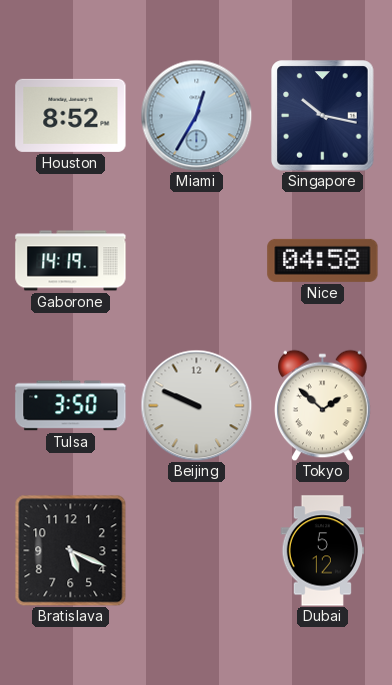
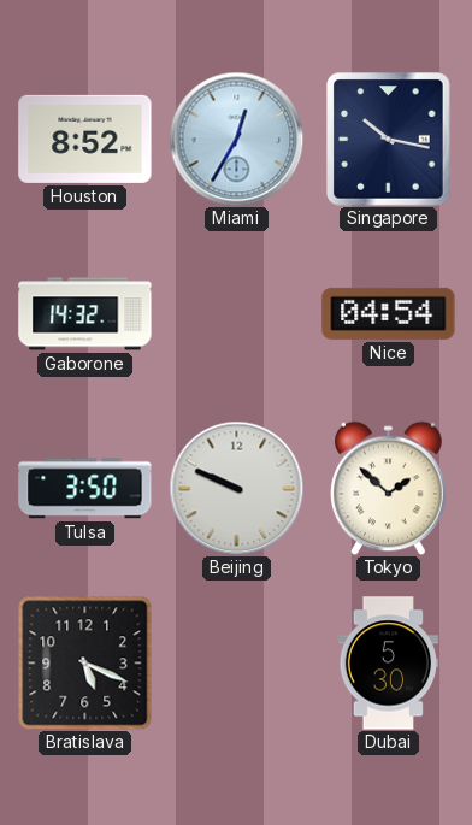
Gaborone: 14:19 -> 14:32
Nice: 04:58 -> 04:54
Dubai: 5:12 -> 5:30
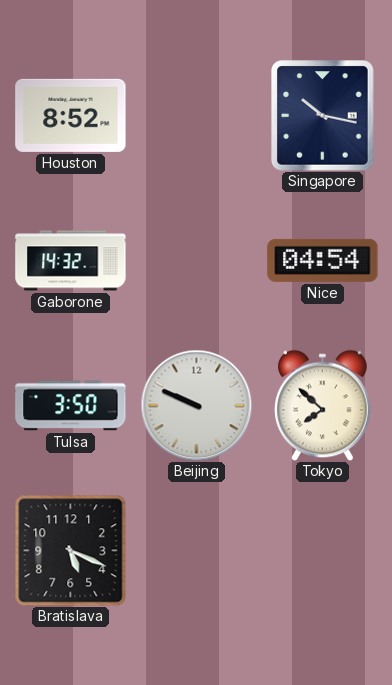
Miami: 12:35 -> none
Tokyo: 1:52 -> 7:52
Dubai: 5:30 -> none
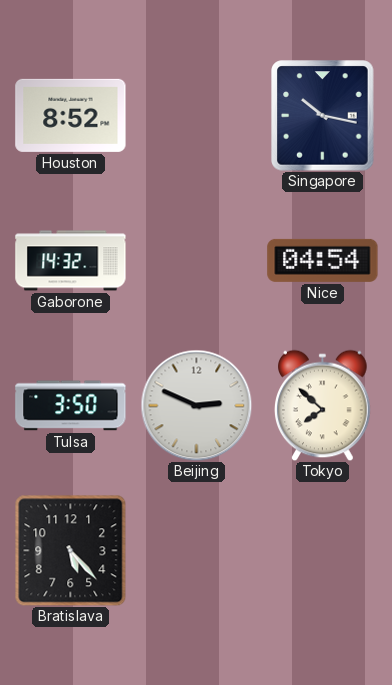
Beijing: 9:49 -> 2:49
Bratislava: 5:19 -> 5:23
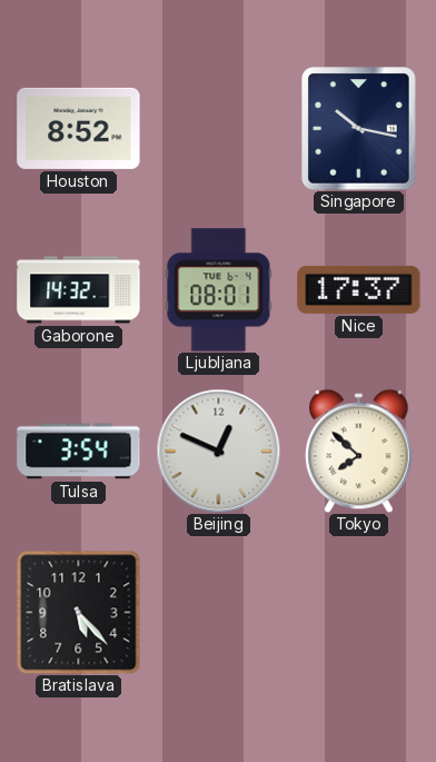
Ljubljana: none -> 08:01
Nice: 04:54 -> 17:37
Tulsa: 3:50 -> 3:54
Beijing: 2:49 -> 12:49
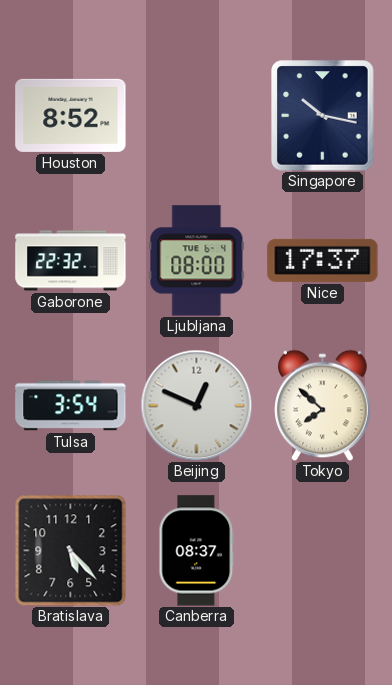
Gaborone: 14:32 -> 22:32
Ljubljana: 08:01 -> 08:00
Canberra: none -> 08:37
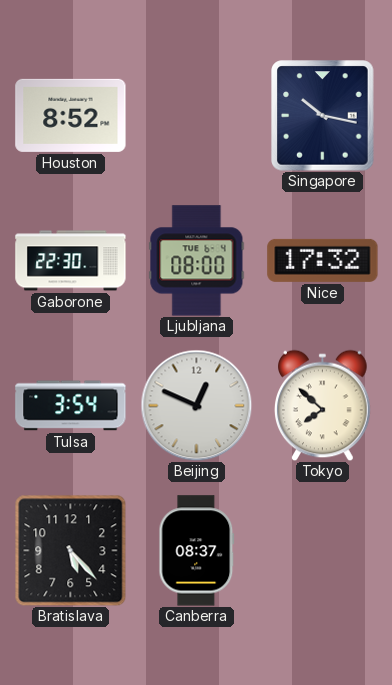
Gaborone: 22:32 -> 22:30
Nice: 17:37 -> 17:32
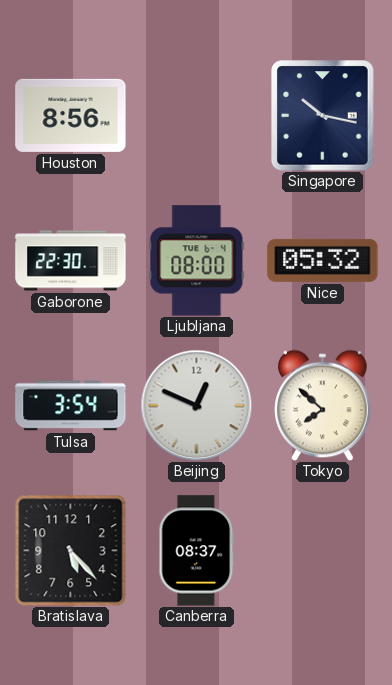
Houston: 8:52 -> 8:56
Nice: 17:32 -> 05:32
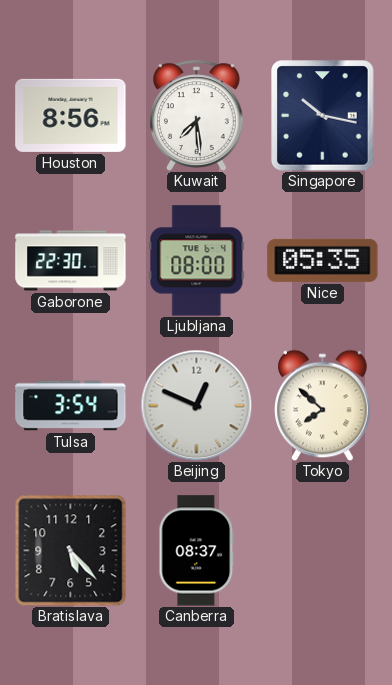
Kuwait: none -> 7:29
Nice: 05:32 -> 05:35
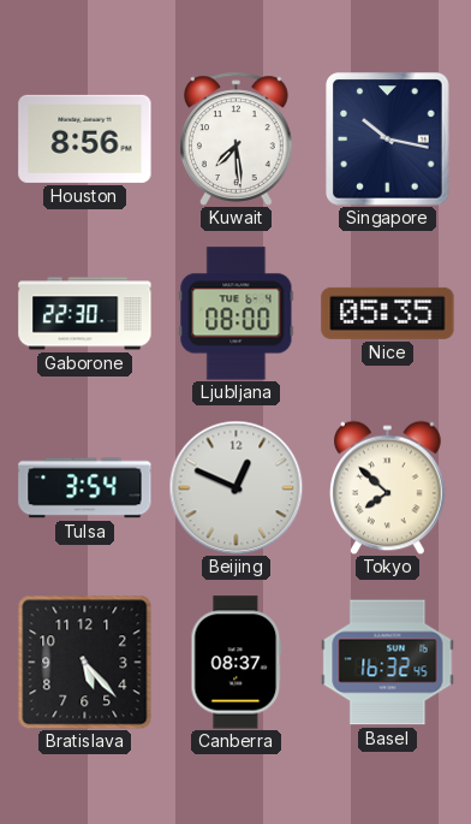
Basel: none -> 16:32
